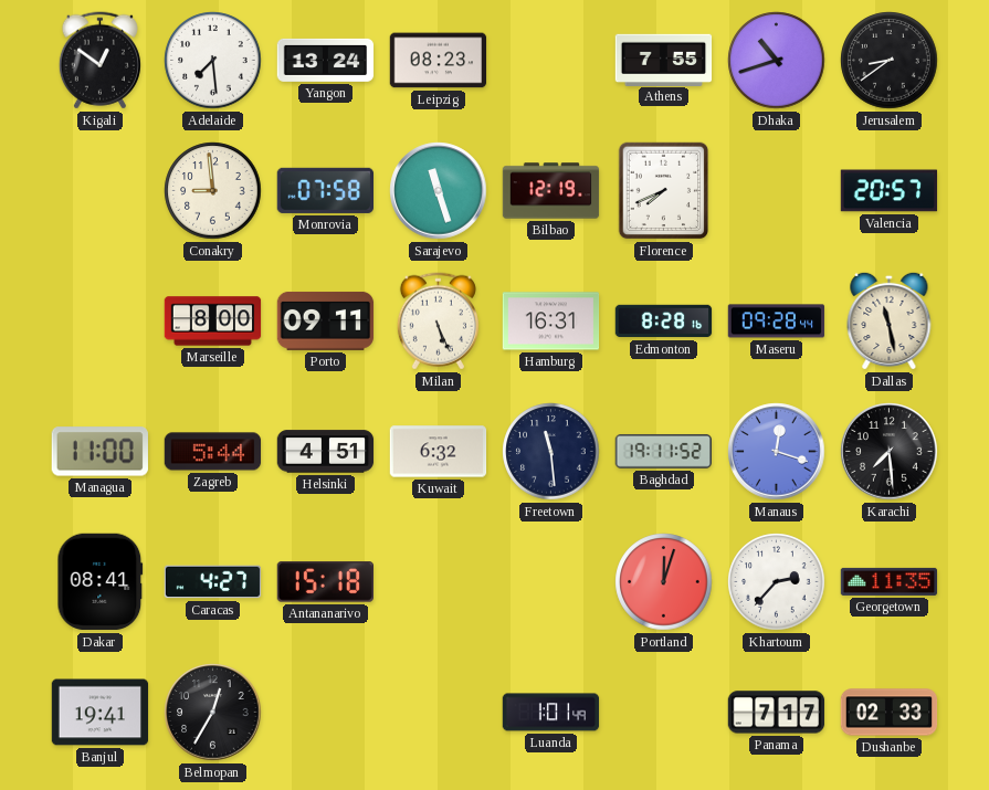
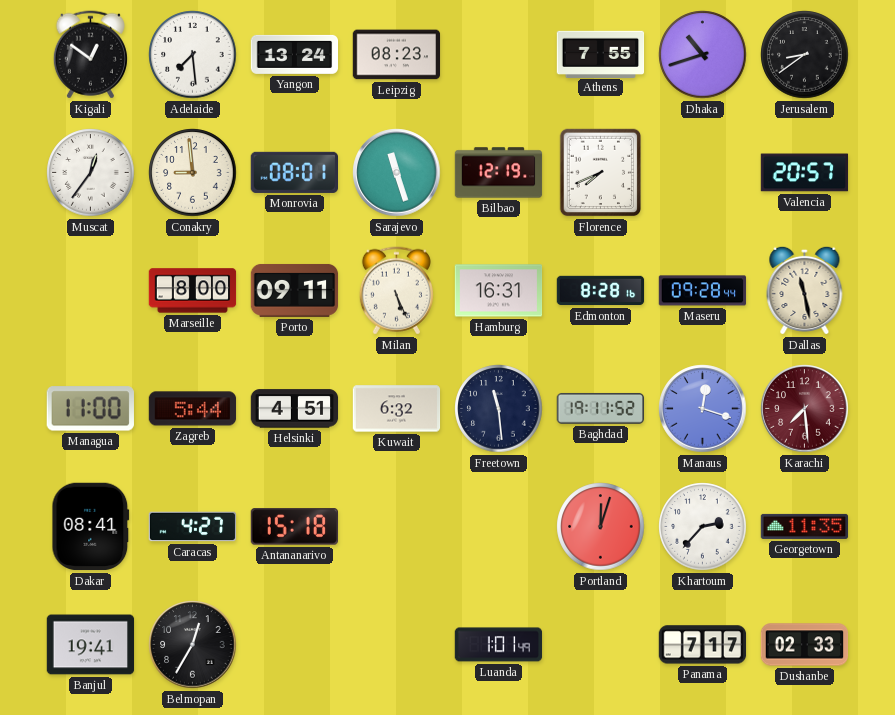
Muscat: none -> 12:36
Monrovia: 07:58 -> 08:01
Karachi dial: black -> burgundy
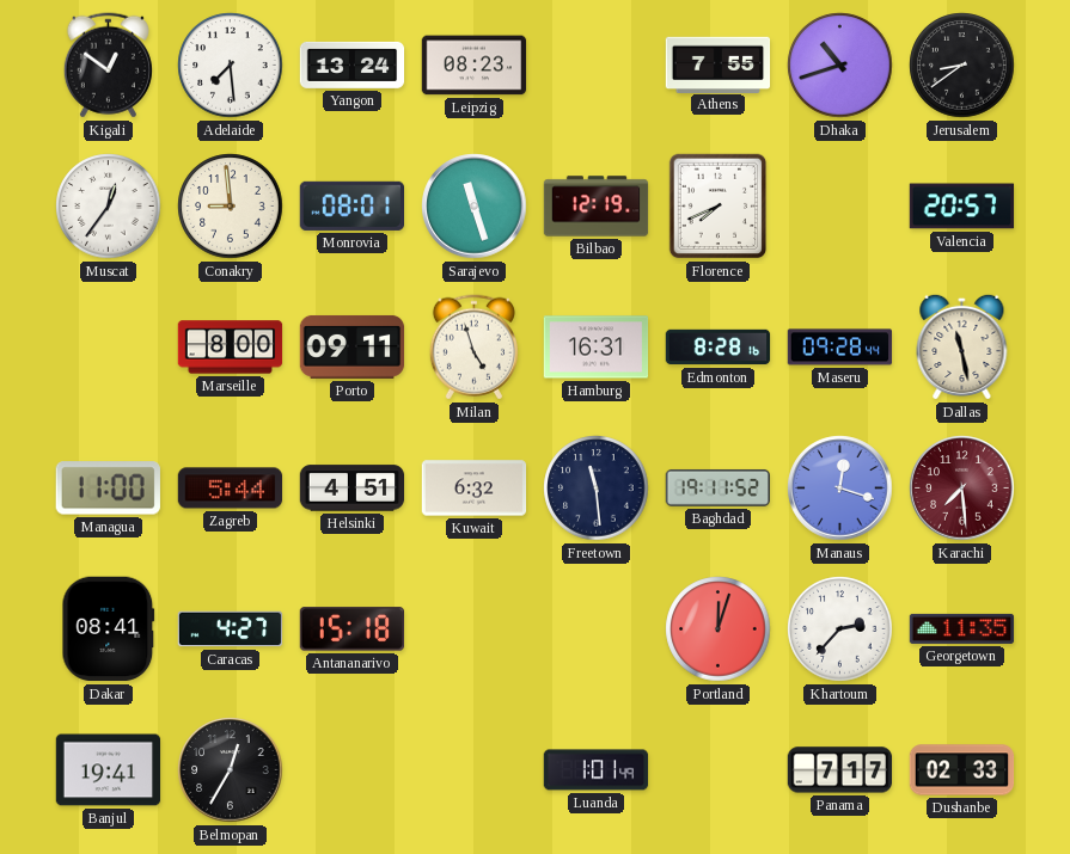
Milan: 5:26 -> 4:57
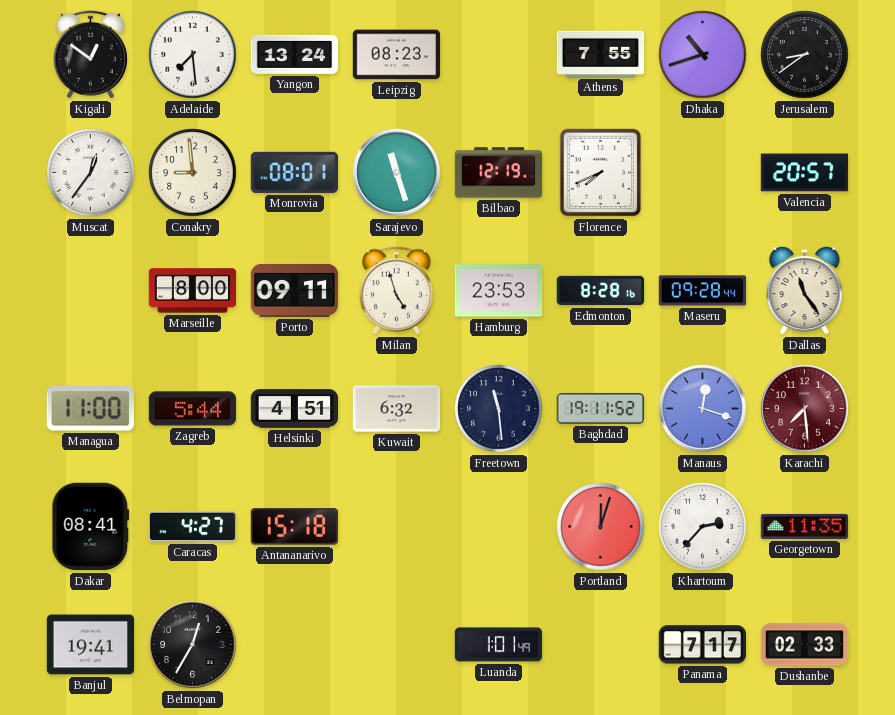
Hamburg: 16:31 -> 23:53
Dallas: 11:28 -> 11:24
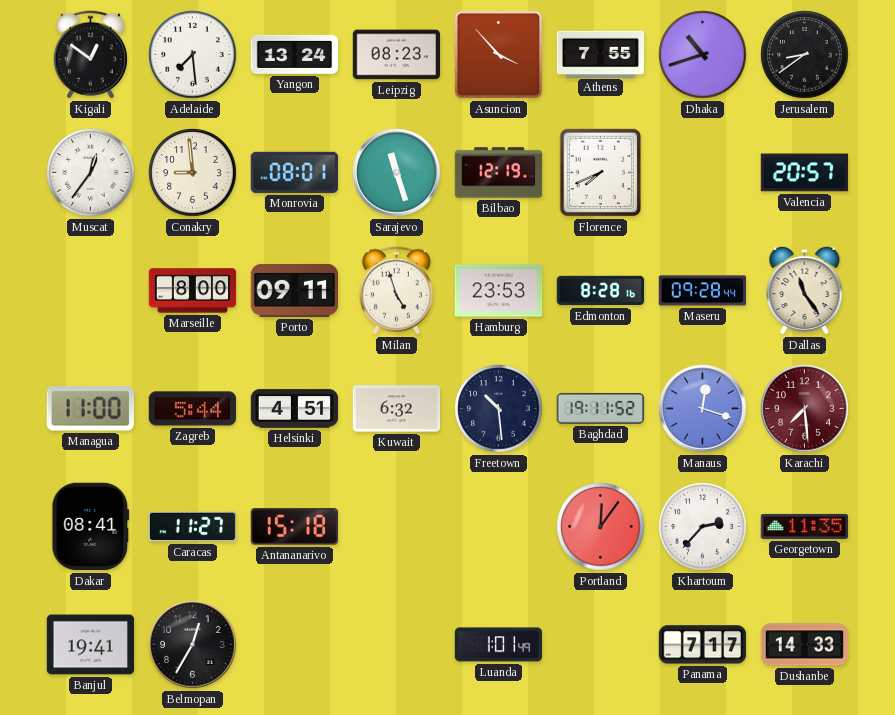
Asuncion: none -> 3:53
Freetown: 11:29 -> 10:29
Caracas: 4:27 -> 11:27
Portland: 12:03 -> 12:06
Dushanbe: 02:33 -> 14:33
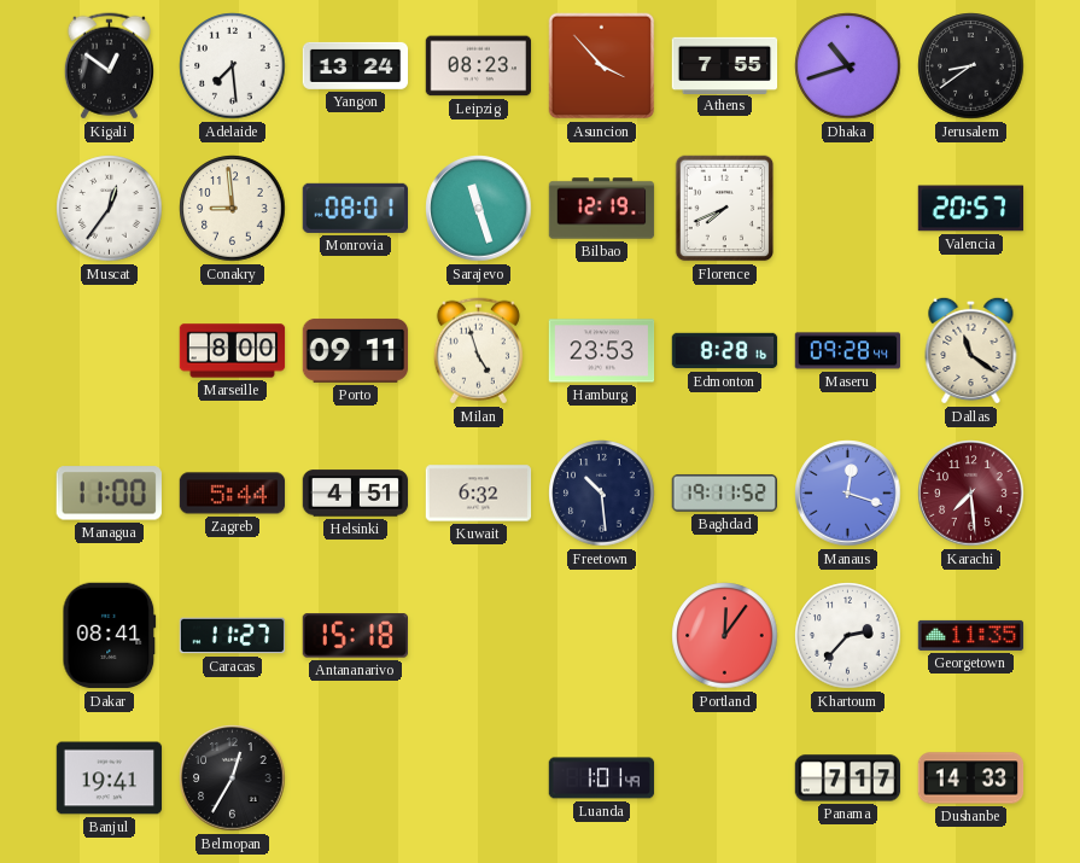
Dallas: 11:24 -> 11:21
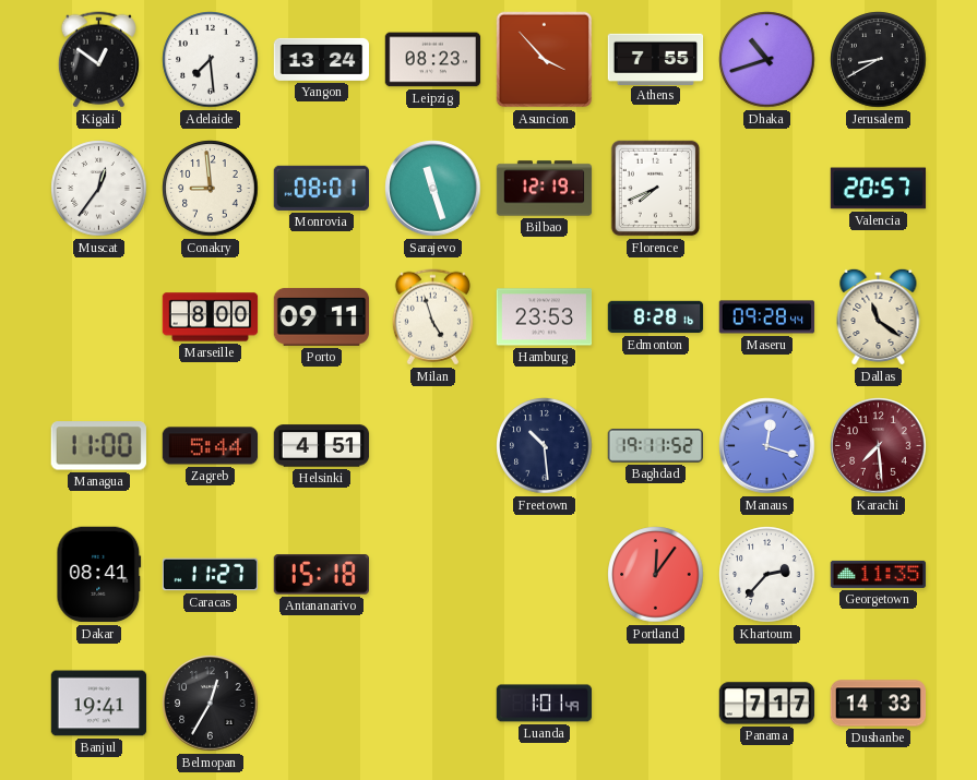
Jerusalem: 8:39 -> 8:40
Kuwait: 6:32 -> none
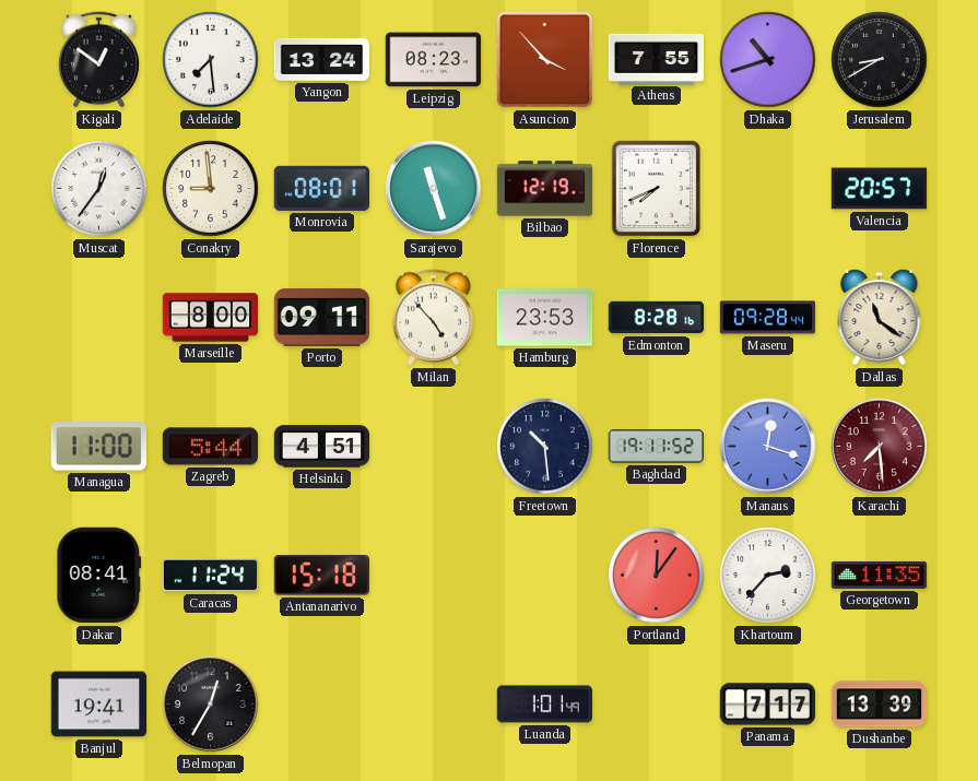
Milan: 4:57 -> 4:53
Caracas: 11:27 -> 11:24
Dushanbe: 14:33 -> 13:39
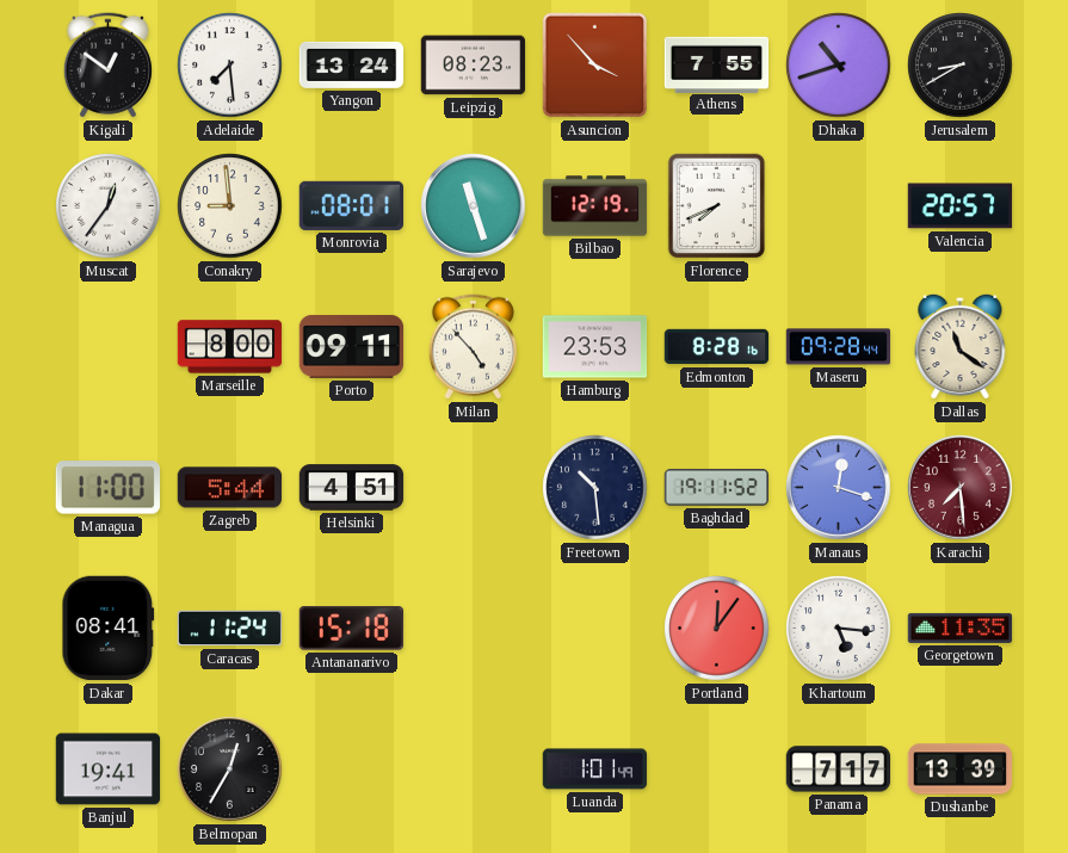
Khartoum: 2:37 -> 5:16
